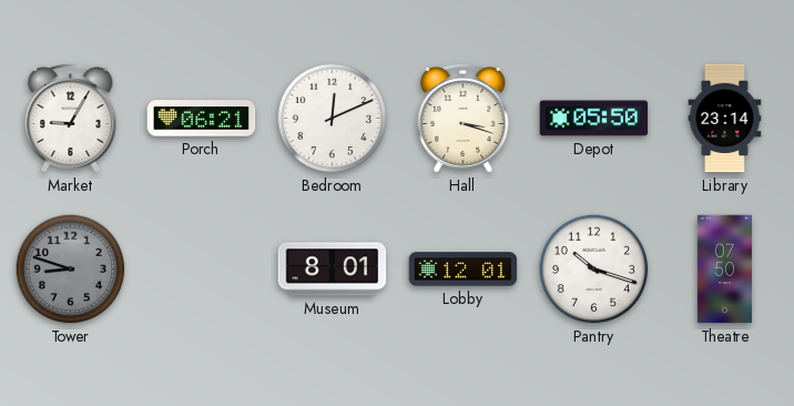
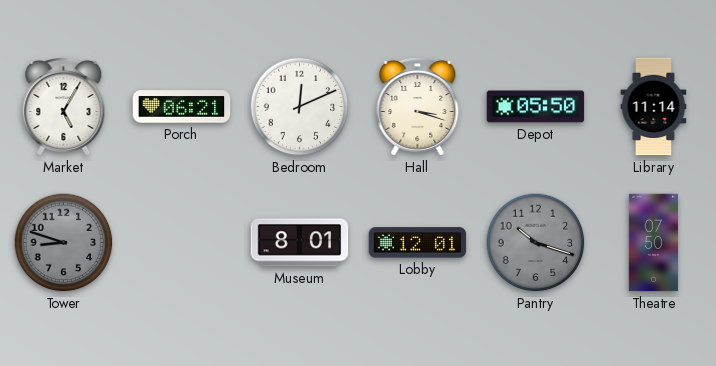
Market: 9:05 -> 5:05
Library: 23:14 -> 11:14
Pantry dial: white -> grey
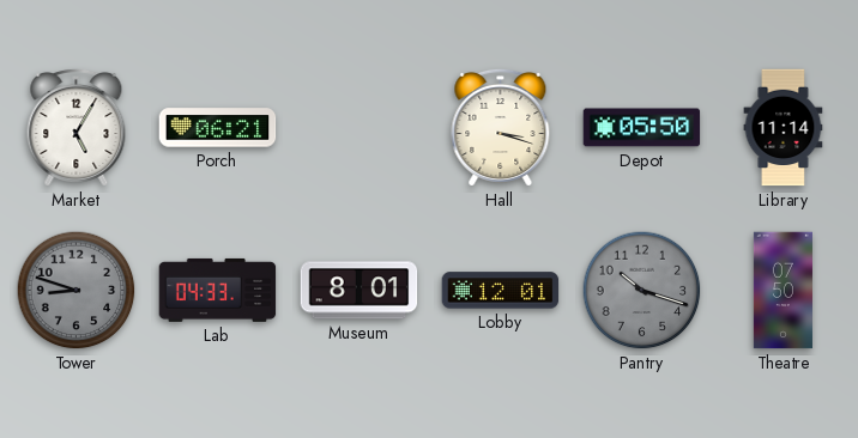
Bedroom: 12:11 -> none
Lab: none -> 04:33
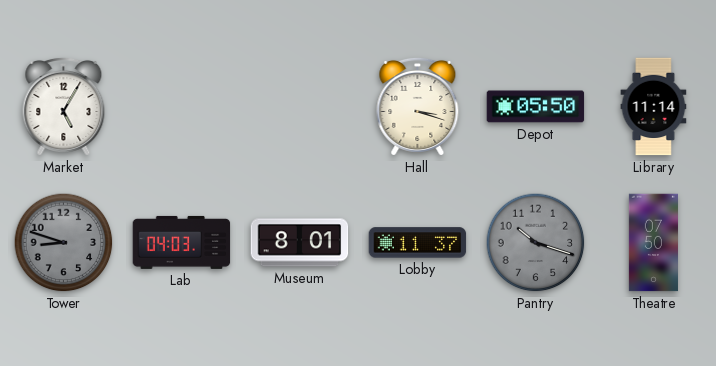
Porch: 06:21 -> none
Lab: 04:33 -> 04:03
Lobby: 12:01 -> 11:37
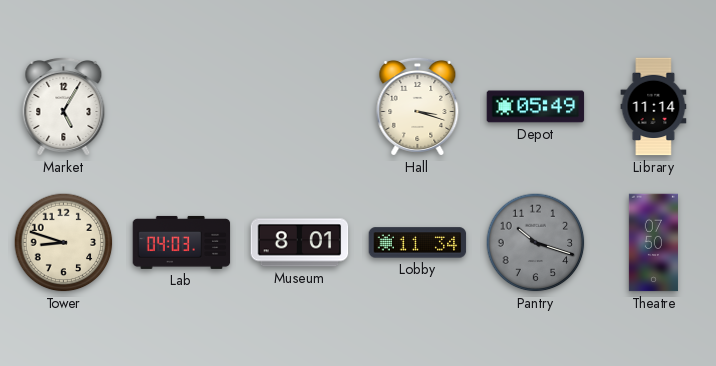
Depot: 05:50 -> 05:49
Tower dial: grey -> cream
Lobby: 11:37 -> 11:34
